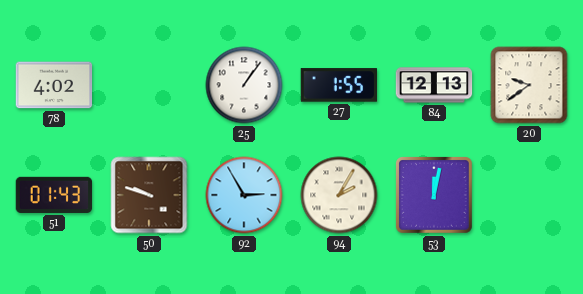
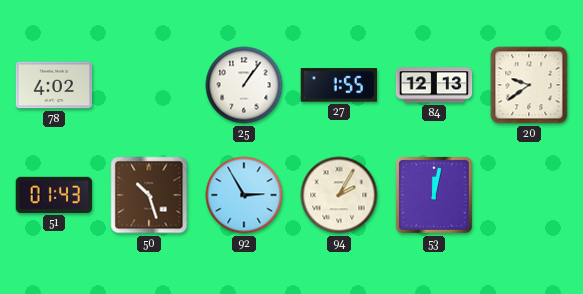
50: 9:48 -> 10:27
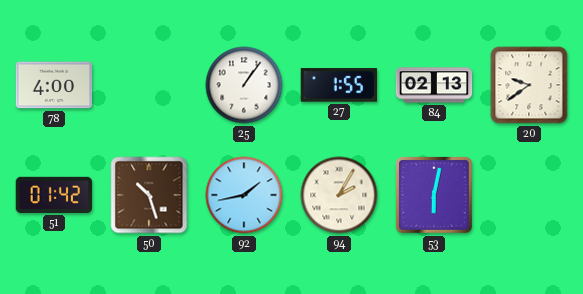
78: 4:02 -> 4:00
84: 12:13 -> 02:13
51: 01:43 -> 01:42
92: 2:55 -> 1:43
53: 12:02 -> 6:02
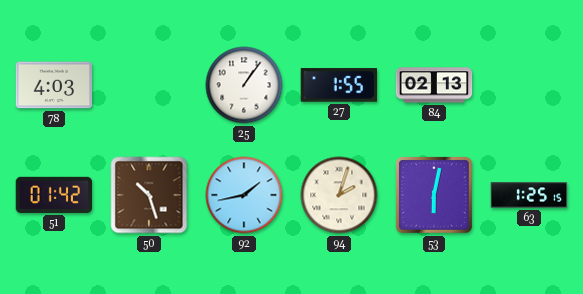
78: 4:00 -> 4:03
20: 9:39 -> none
94: 2:05 -> 2:03
63: none -> 1:25
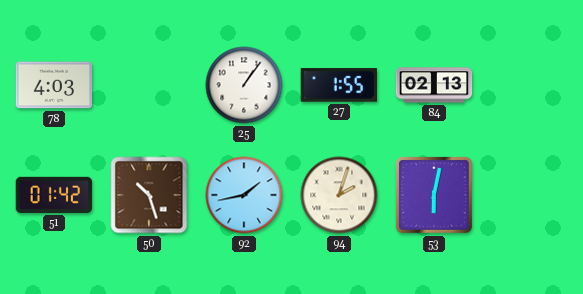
63: 1:25 -> none
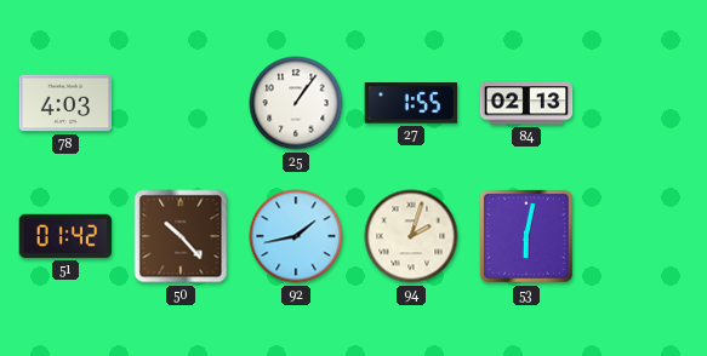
50: 10:27 -> 10:23
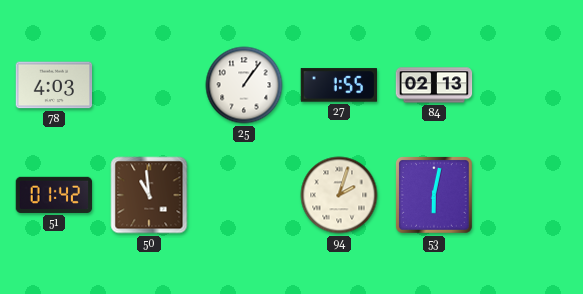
50: 10:23 -> 10:59
92: 1:43 -> none
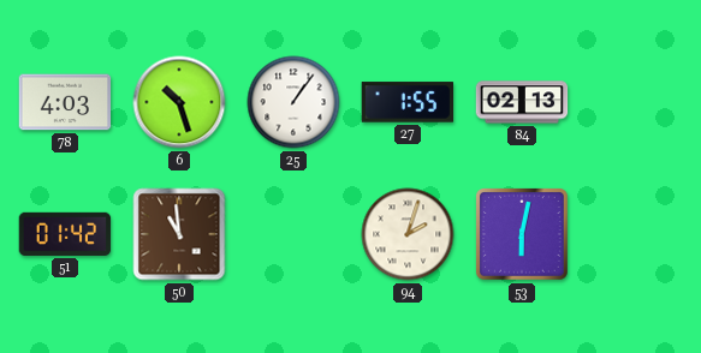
6: none -> 10:27
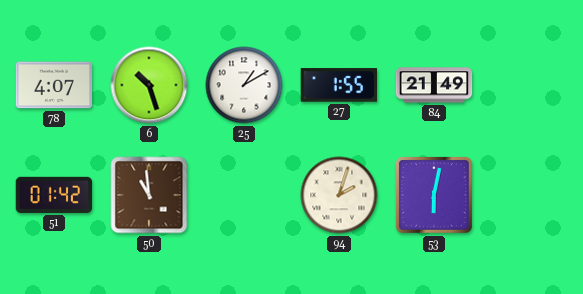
78: 4:03 -> 4:07
25: 1:06 -> 1:10
84: 02:13 -> 21:49
